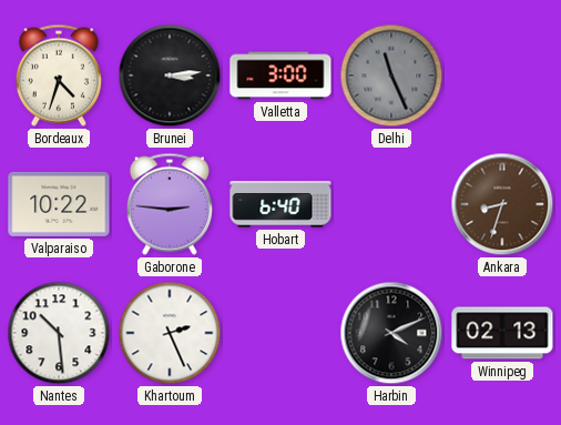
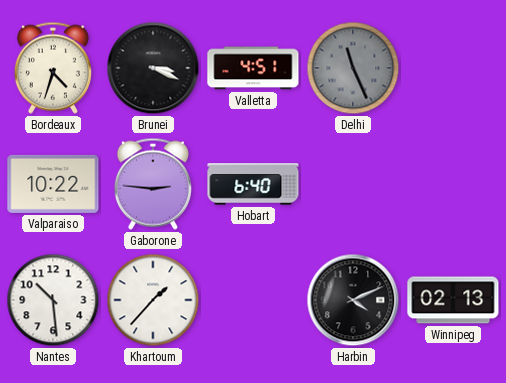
Brunei: 3:14 -> 3:19
Valletta: 3:00 -> 4:51
Ankara: 8:33 -> none
Khartoum: 2:26 -> 1:37
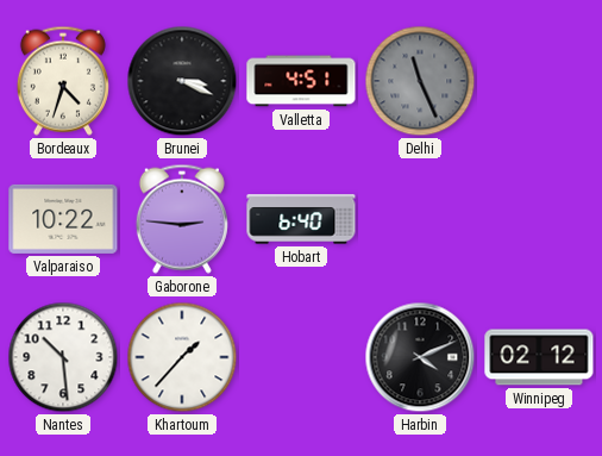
Winnipeg: 02:13 -> 02:12
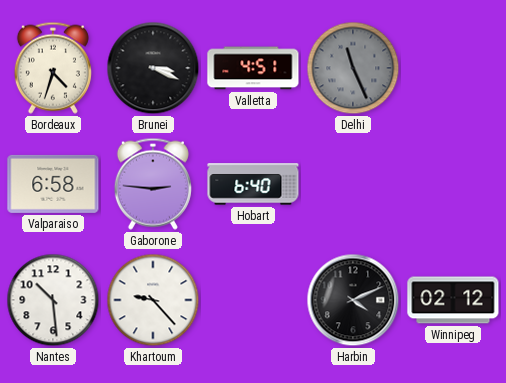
Valparaiso: 10:22 -> 6:58
Khartoum: 1:37 -> 9:23
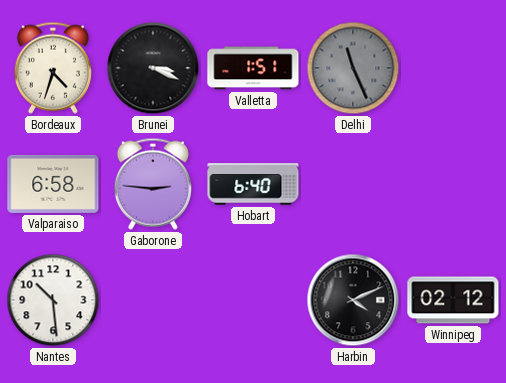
Valletta: 4:51 -> 1:51
Khartoum: 9:23 -> none
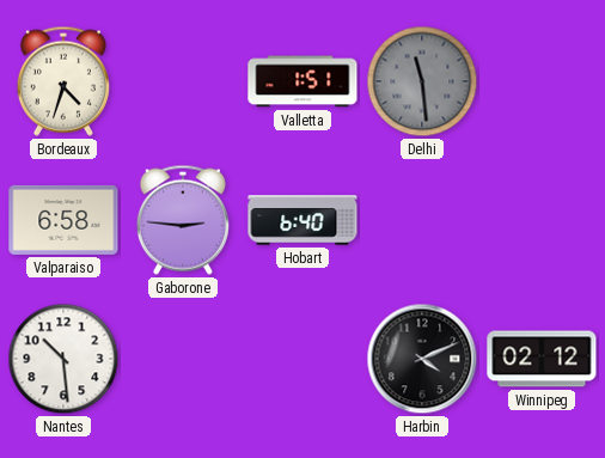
Brunei: 3:19 -> none
Delhi: 11:26 -> 11:29
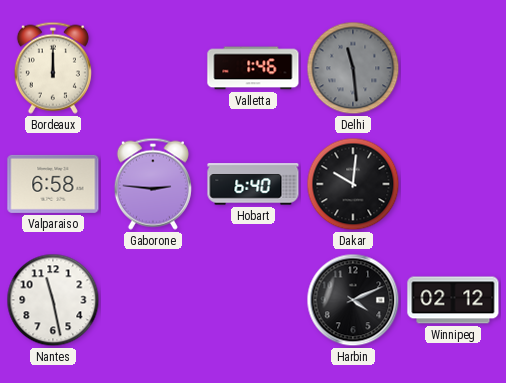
Bordeaux: 4:33 -> 12:00
Valletta: 1:51 -> 1:46
Dakar: none -> 10:01
Nantes: 10:29 -> 11:28
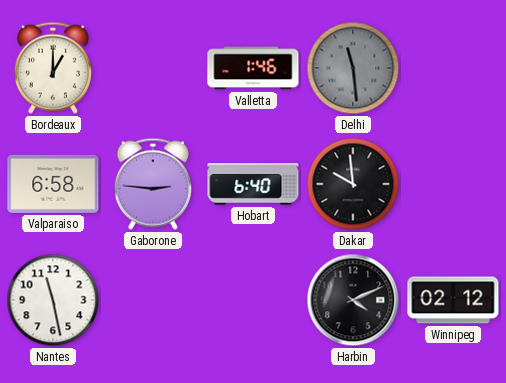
Bordeaux: 12:00 -> 1:00
Dakar: 10:01 -> 9:59
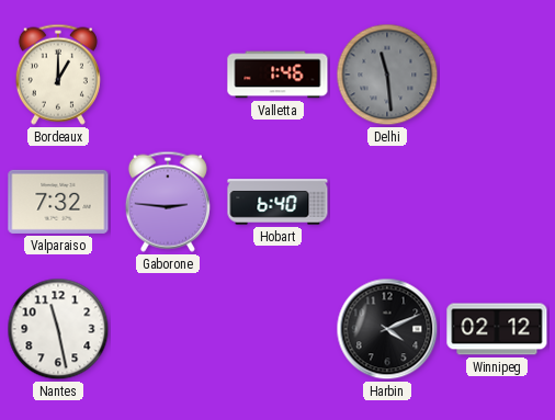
Valparaiso: 6:58 -> 7:32
Dakar: 9:59 -> none
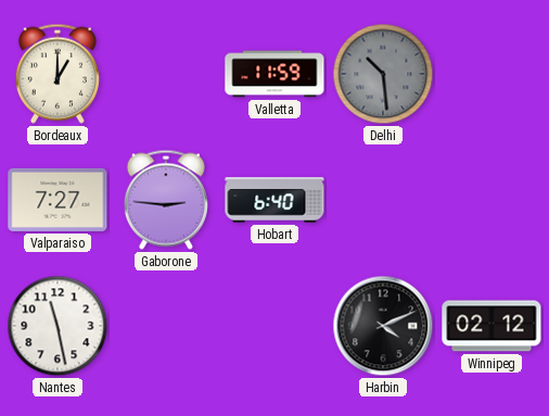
Valletta: 1:46 -> 11:59
Delhi: 11:29 -> 10:29
Valparaiso: 7:32 -> 7:27
